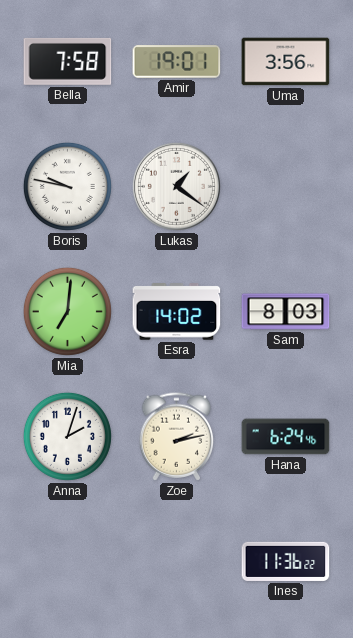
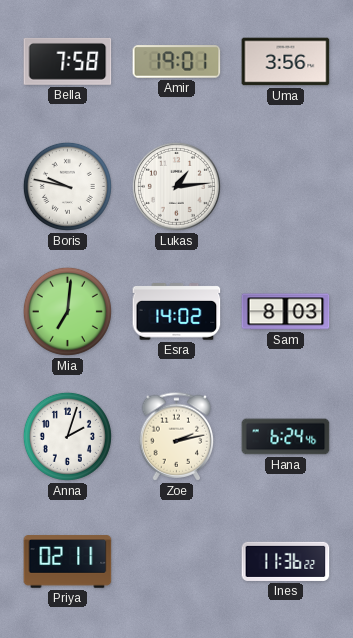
Lukas: 1:21 -> 1:14
Priya: none -> 02:11
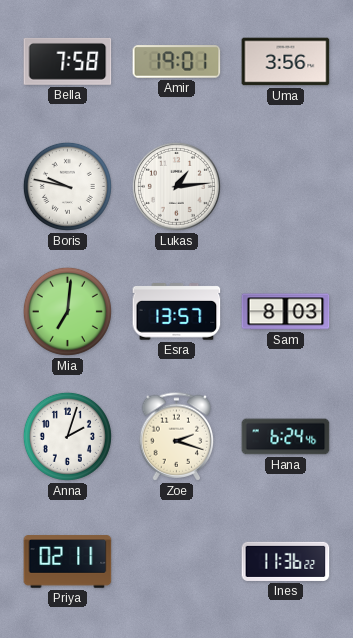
Esra: 14:02 -> 13:57
Zoe: 2:13 -> 2:18
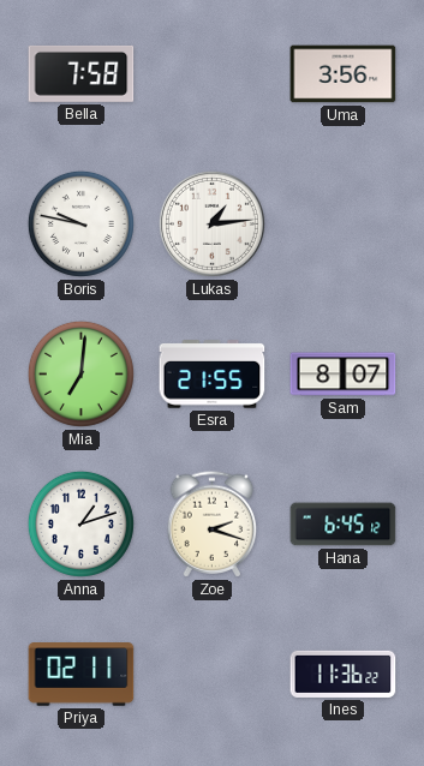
Amir: 19:01 -> none
Esra: 13:57 -> 21:55
Sam: 8:03 -> 8:07
Anna: 2:03 -> 1:12
Hana: 6:24 -> 6:45
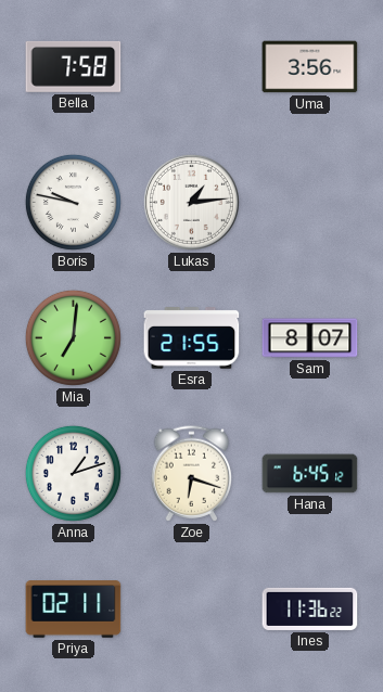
Zoe: 2:18 -> 6:18
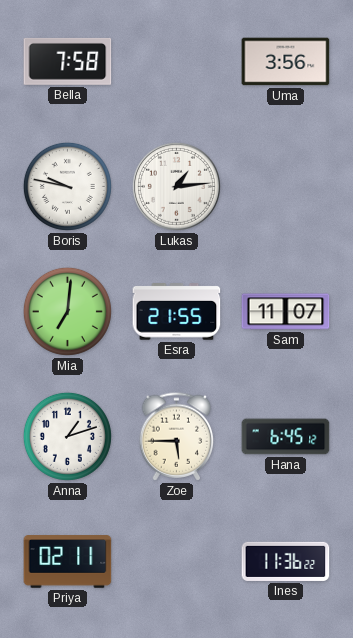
Sam: 8:07 -> 11:07
Zoe: 6:18 -> 5:45
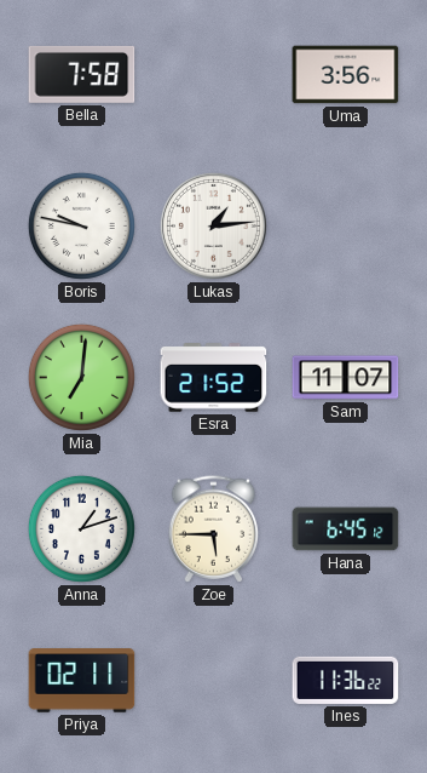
Esra: 21:55 -> 21:52
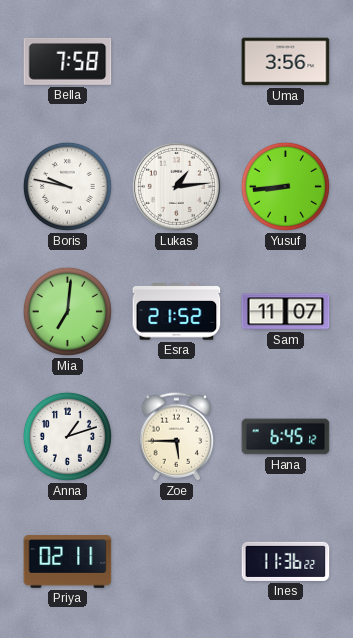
Yusuf: none -> 8:44
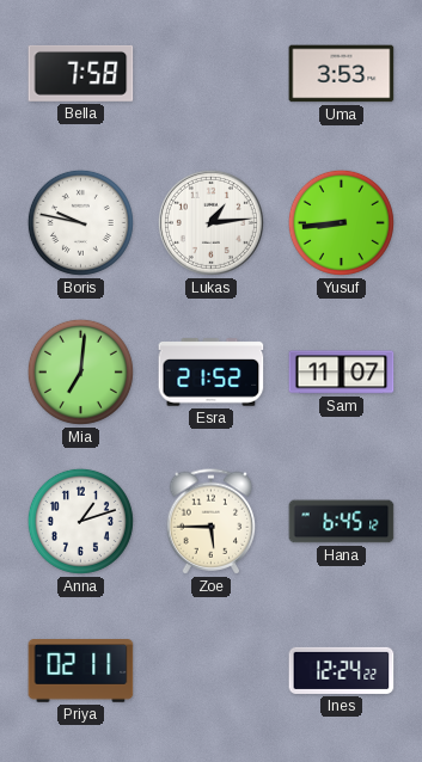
Uma: 3:56 -> 3:53
Ines: 11:36 -> 12:24
